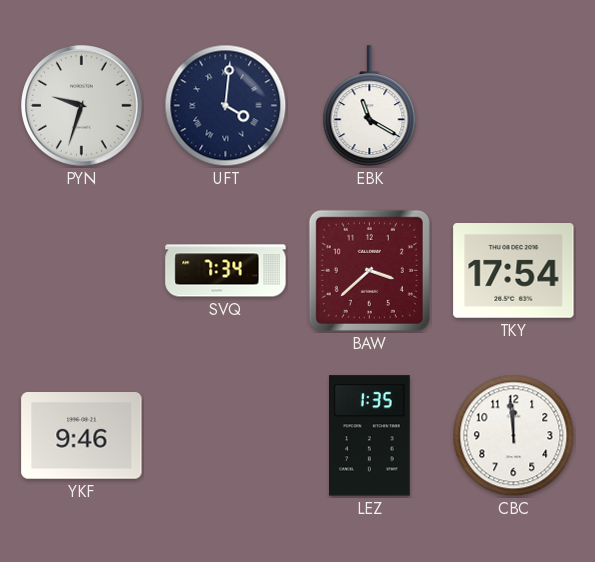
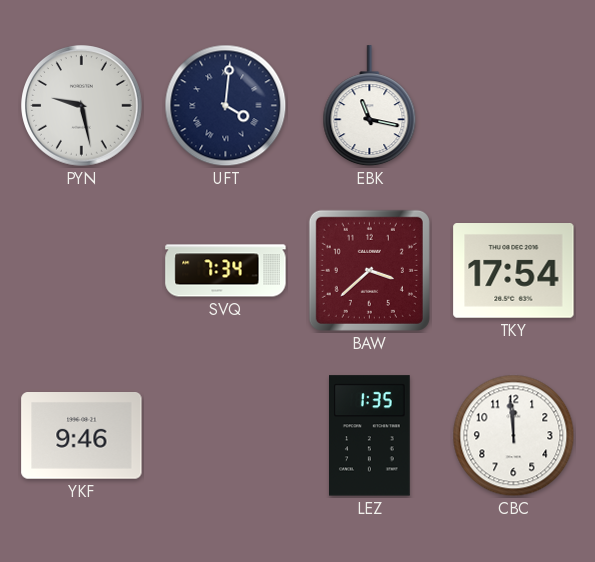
PYN: 9:33 -> 9:28
EBK: 11:20 -> 11:17
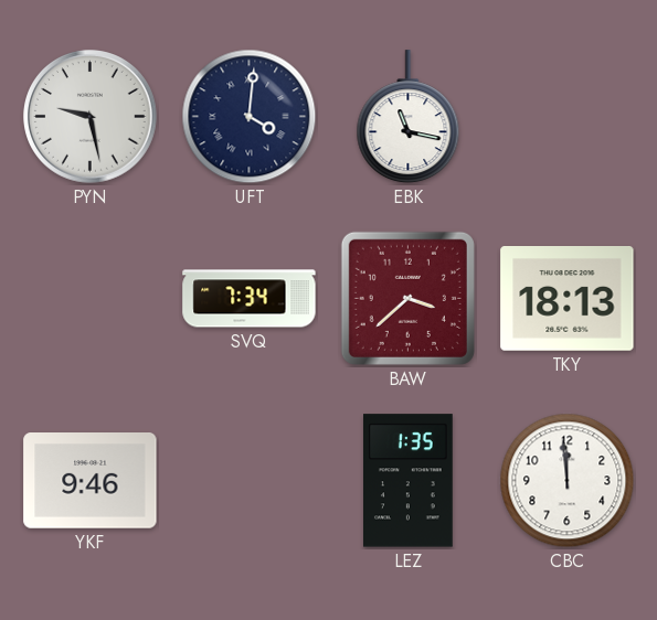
TKY: 17:54 -> 18:13
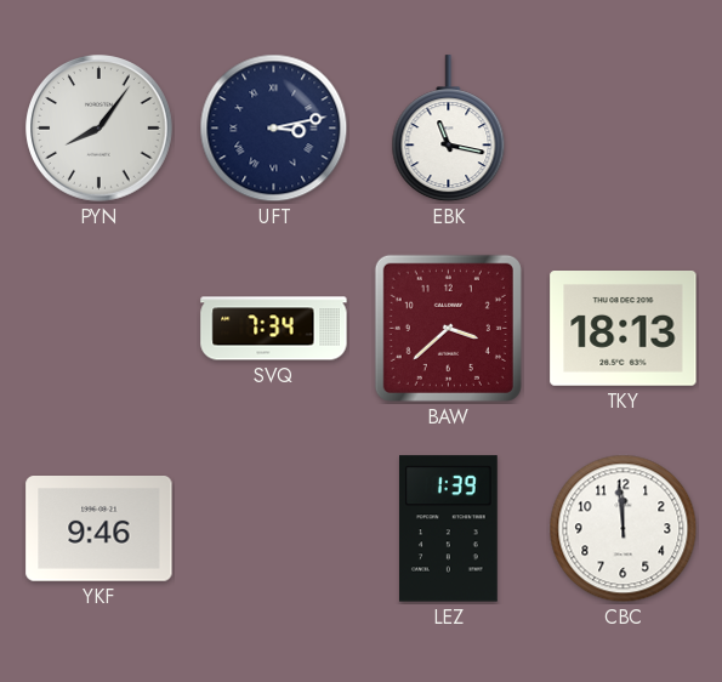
PYN: 9:28 -> 8:06
UFT: 4:01 -> 3:13
LEZ: 1:35 -> 1:39
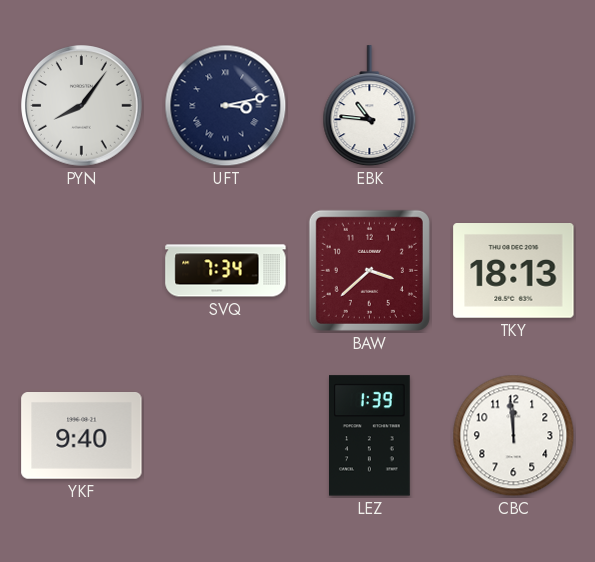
EBK: 11:17 -> 10:46
YKF: 9:46 -> 9:40
